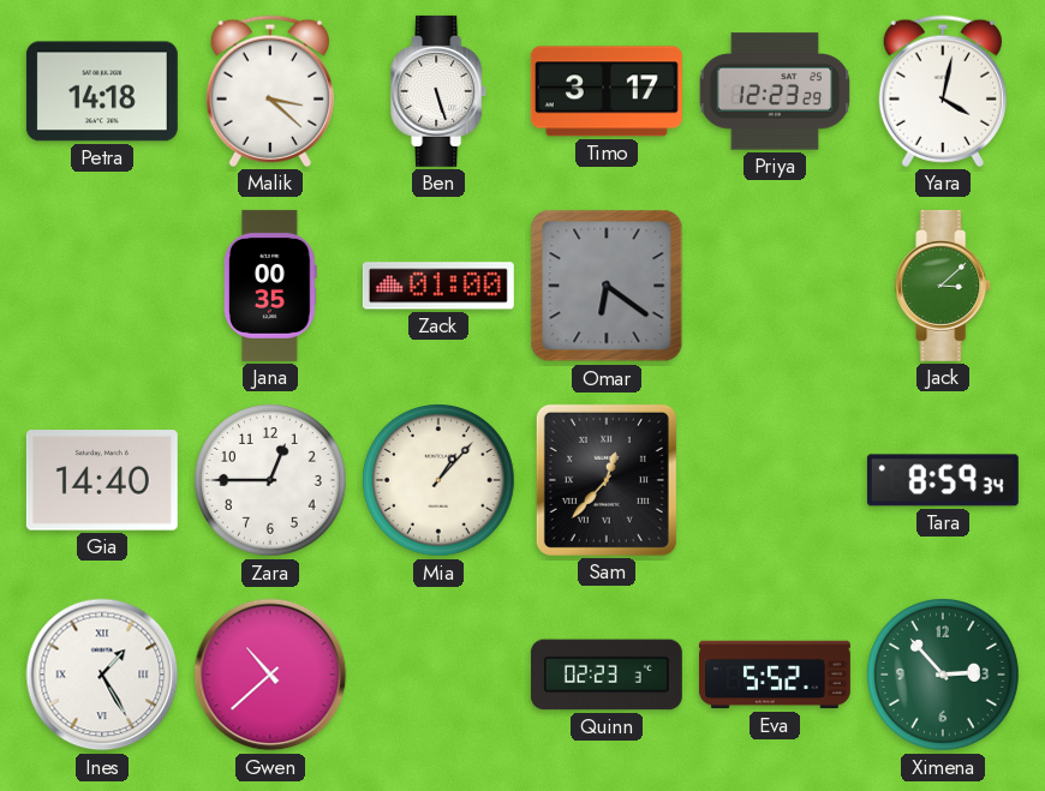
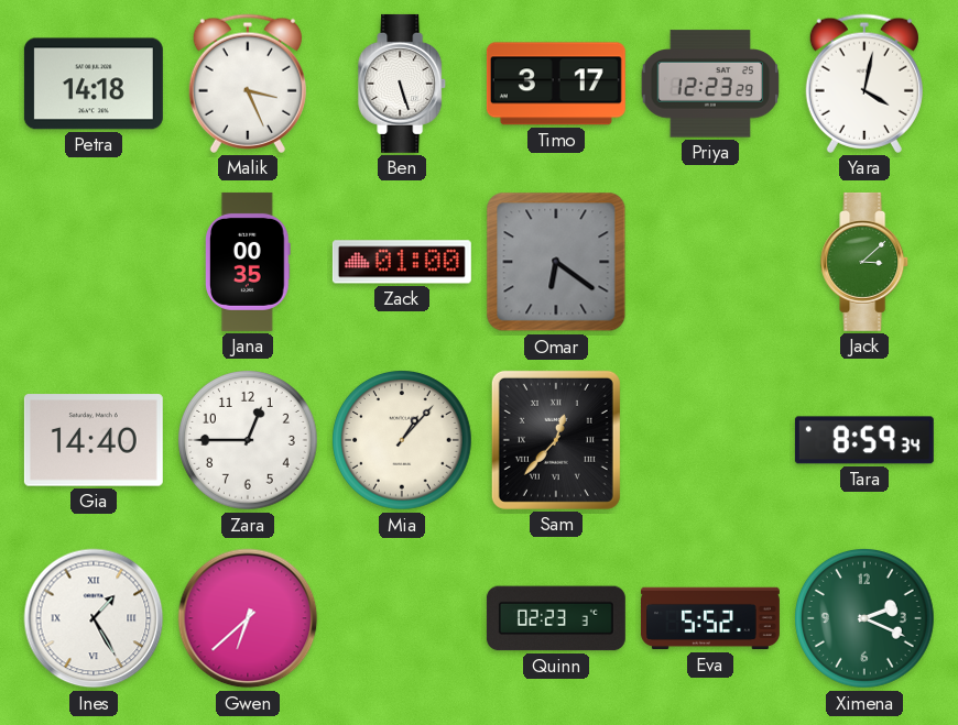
Malik: 3:22 -> 3:26
Gwen: 10:38 -> 6:38
Ximena: 2:53 -> 2:19
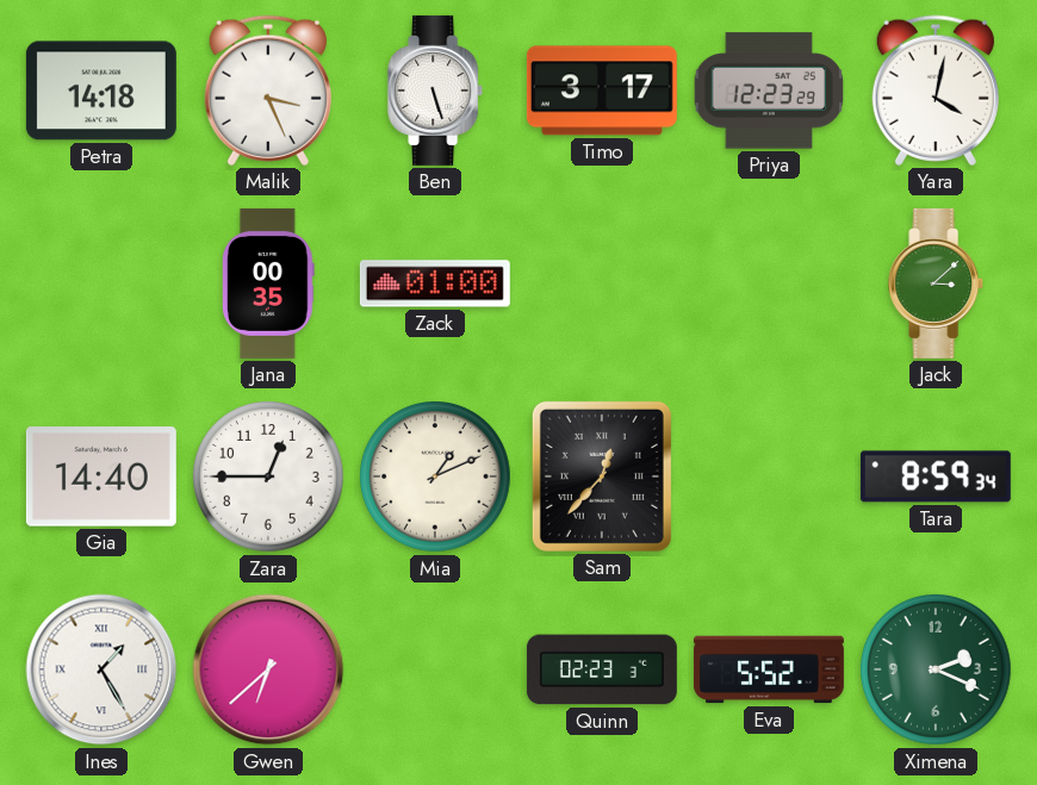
Omar: 6:21 -> none
Mia: 1:07 -> 1:11
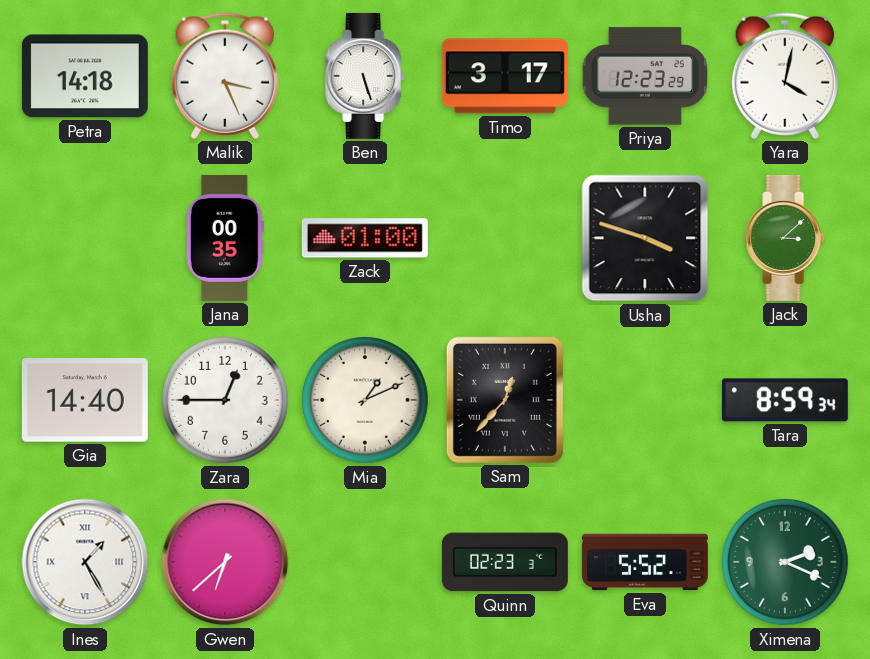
Usha: none -> 3:48
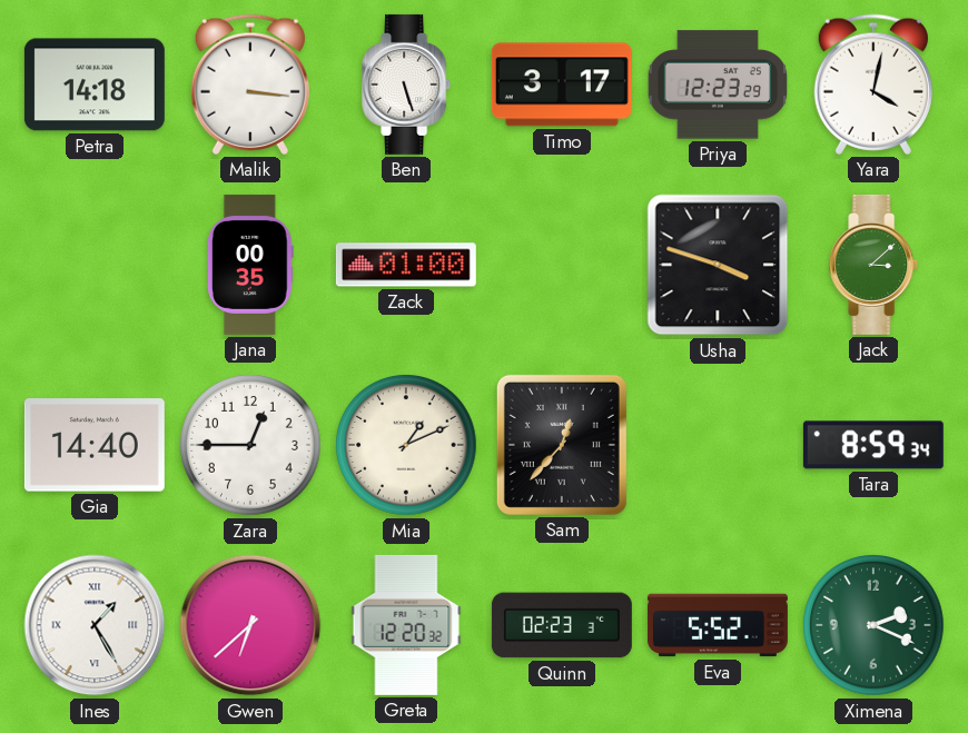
Malik: 3:26 -> 3:16
Greta: none -> 12:20
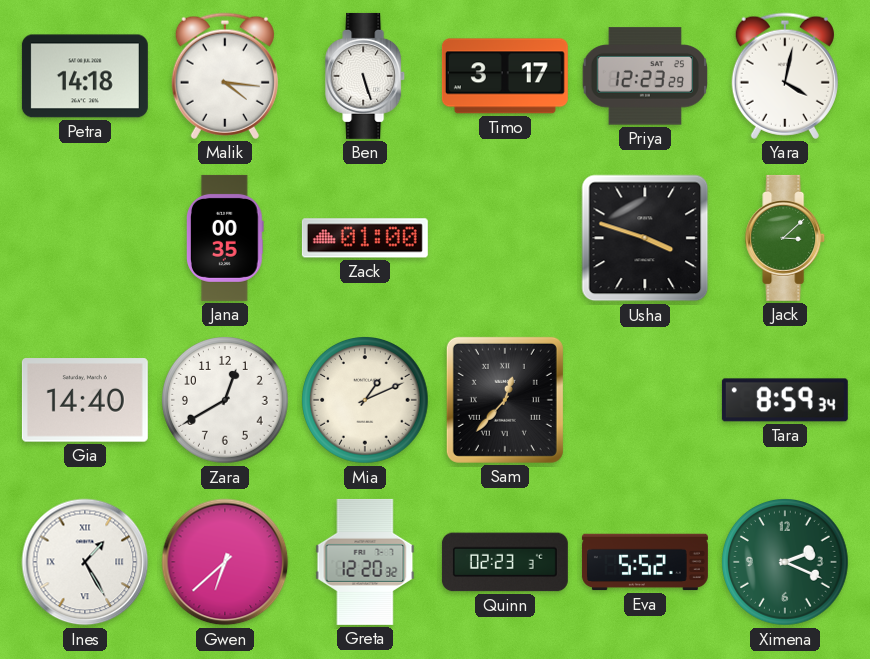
Malik: 3:16 -> 4:16
Zara: 12:45 -> 12:40
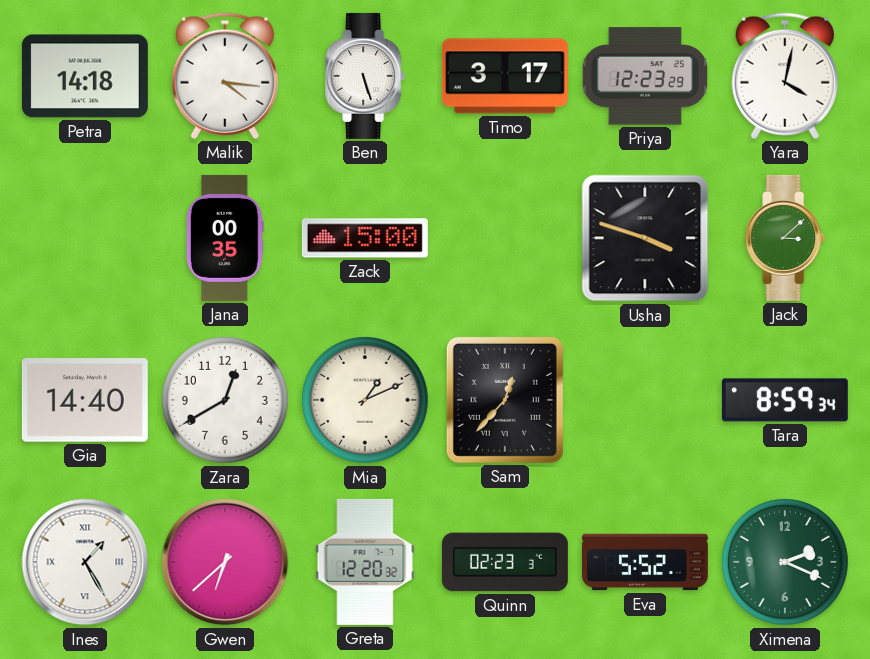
Zack: 01:00 -> 15:00
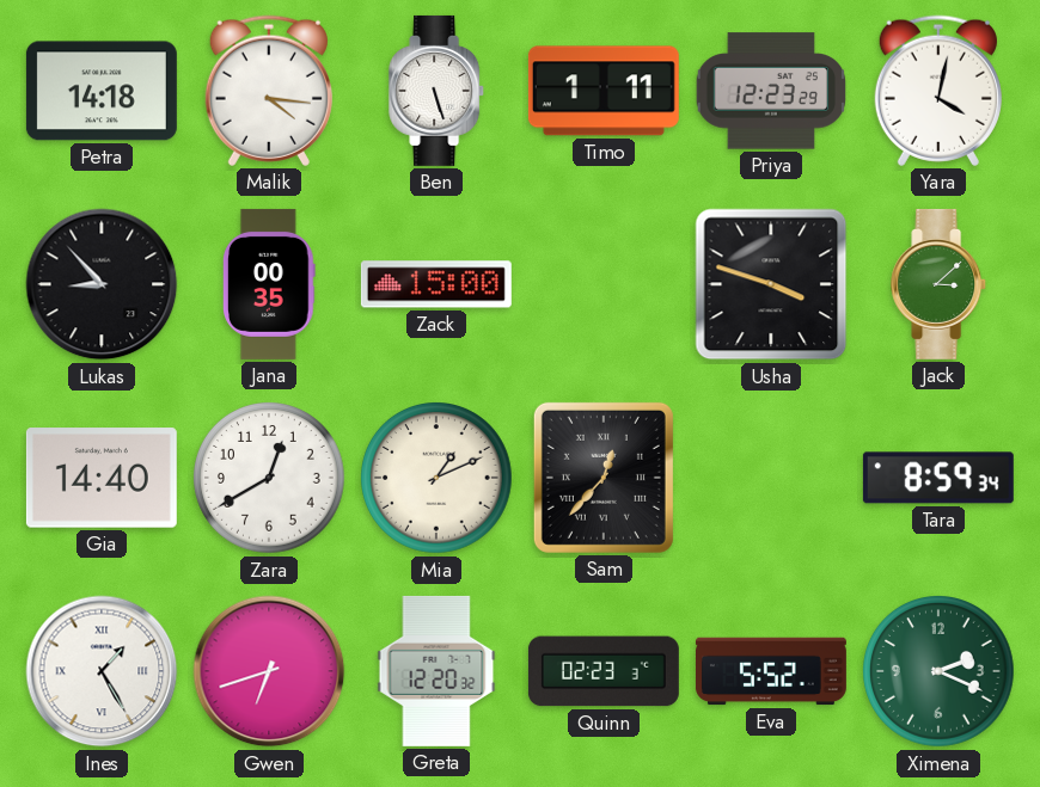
Timo: 3:17 -> 1:11
Lukas: none -> 8:53
Gwen: 6:38 -> 6:42
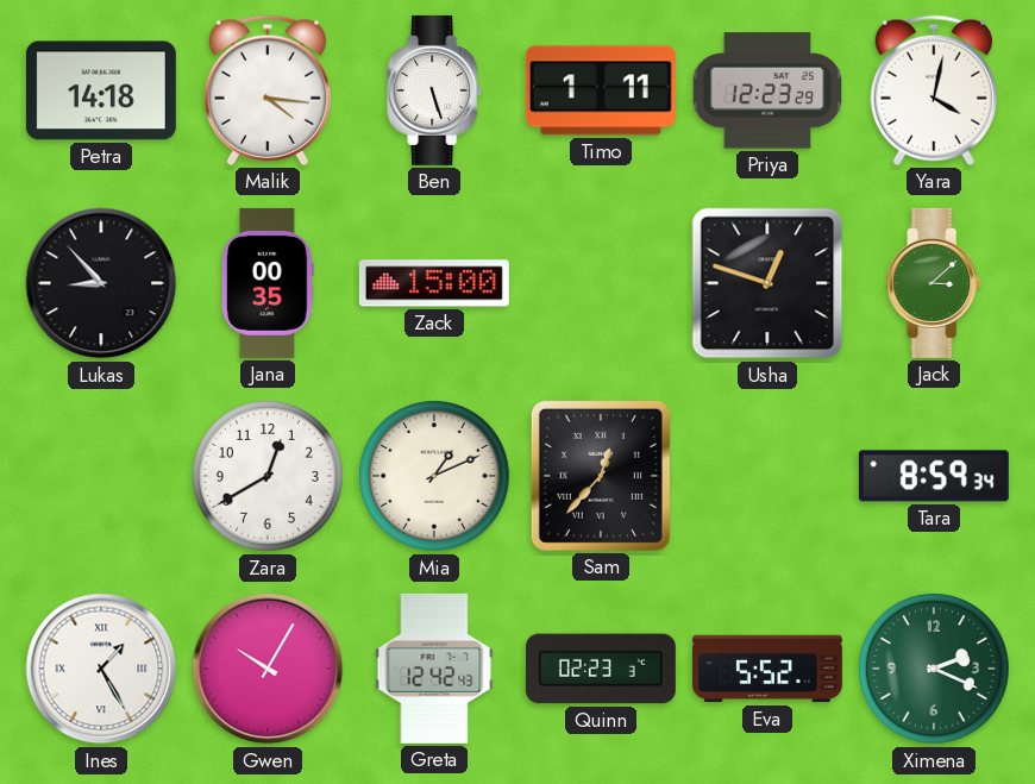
Usha: 3:48 -> 12:48
Gia: 14:40 -> none
Gwen: 6:42 -> 10:05
Greta: 12:20 -> 12:42
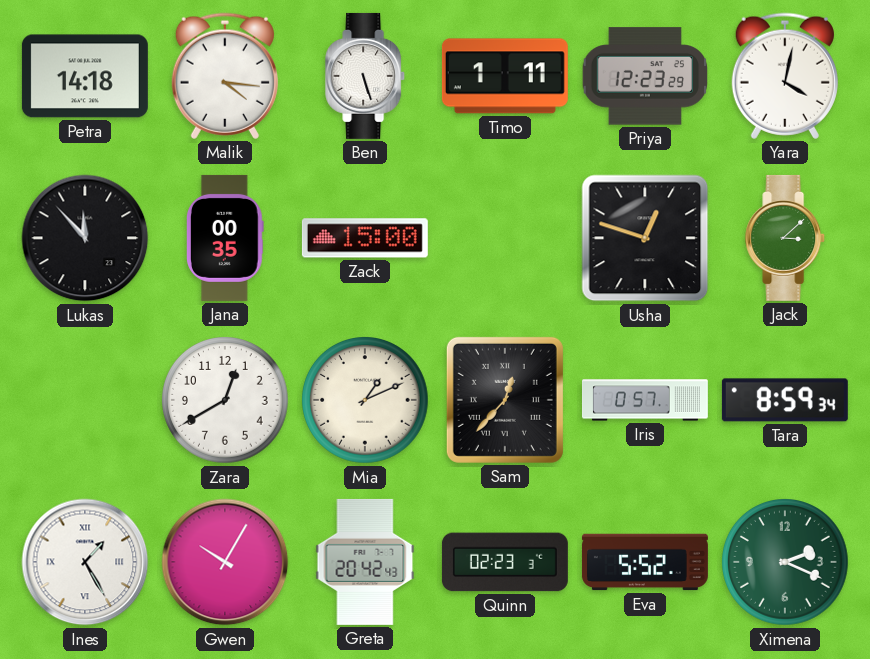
Lukas: 8:53 -> 11:53
Iris: none -> 0:57
Greta: 12:42 -> 20:42
